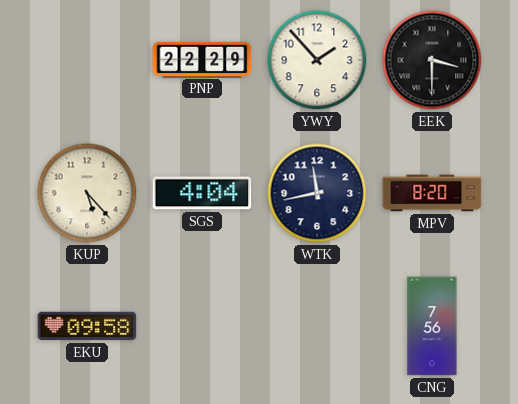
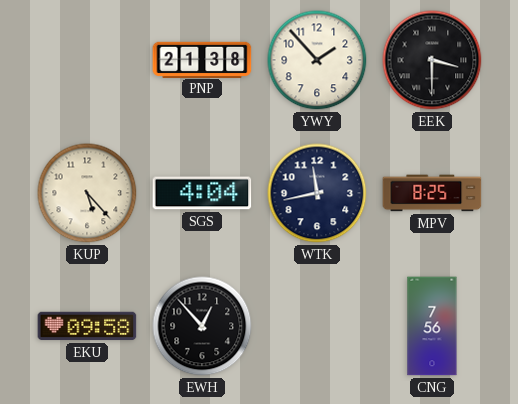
PNP: 22:29 -> 21:38
MPV: 8:20 -> 8:25
EWH: none -> 12:53
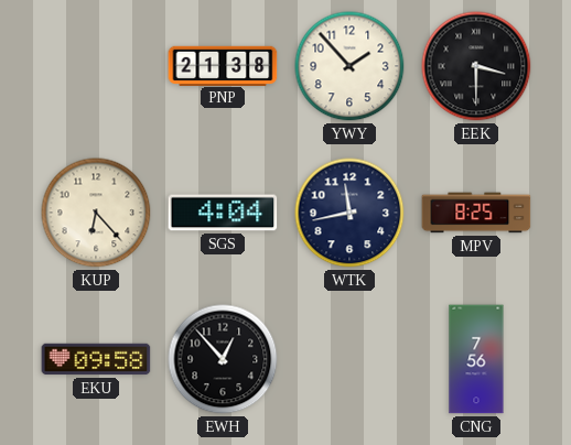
KUP: 5:23 -> 6:23
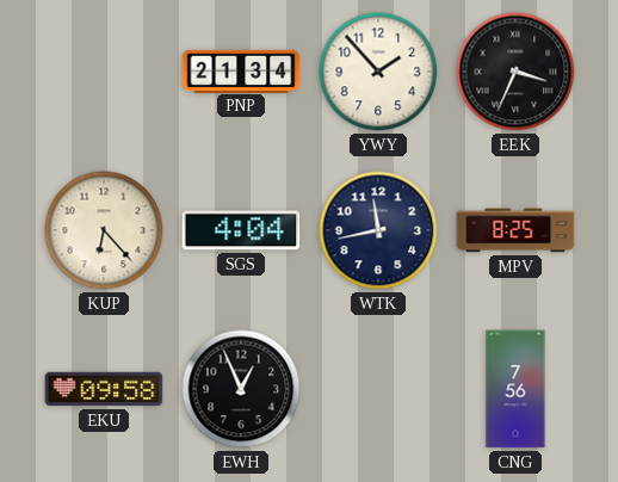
PNP: 21:38 -> 21:34
EEK: 3:30 -> 3:34
EWH: 12:53 -> 12:56
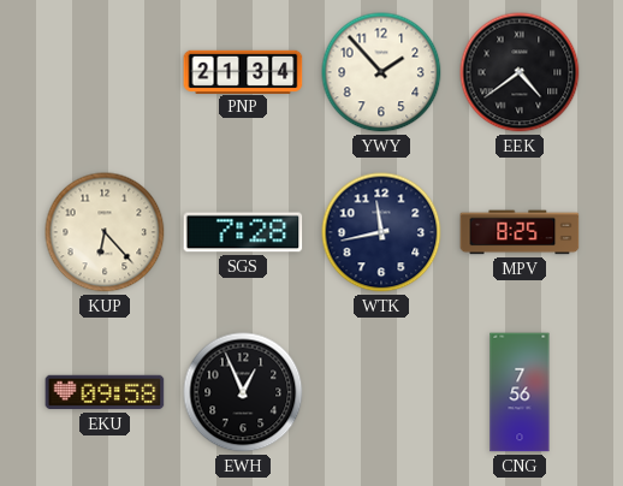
EEK: 3:34 -> 4:39
SGS: 4:04 -> 7:28
